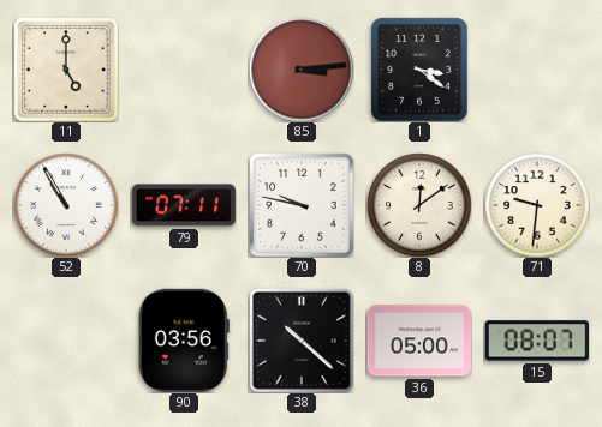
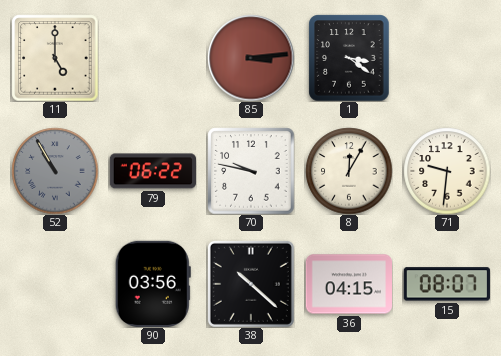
52 dial: white -> grey
79: 07:11 -> 06:22
8: 12:09 -> 12:05
36: 05:00 -> 04:15
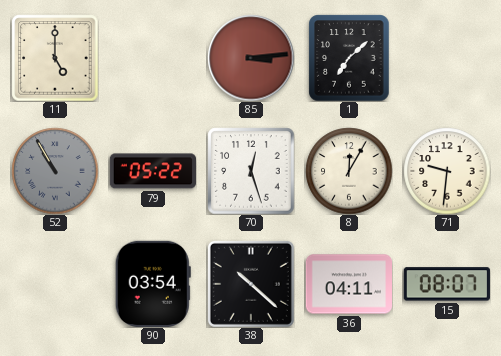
1: 3:21 -> 7:08
79: 06:22 -> 05:22
70: 9:47 -> 12:27
90: 03:56 -> 03:54
36: 04:15 -> 04:11
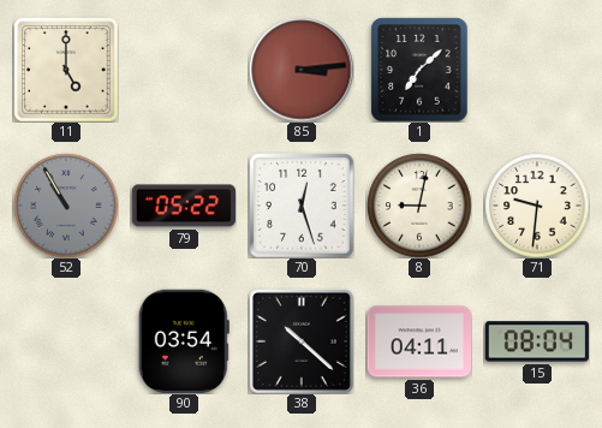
8: 12:05 -> 9:02
15: 08:07 -> 08:04
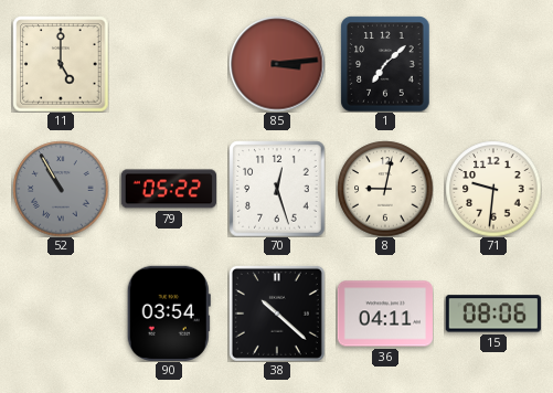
15: 08:04 -> 08:06
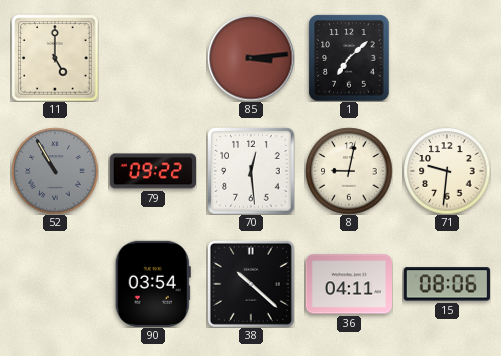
79: 05:22 -> 09:22
70: 12:27 -> 12:29
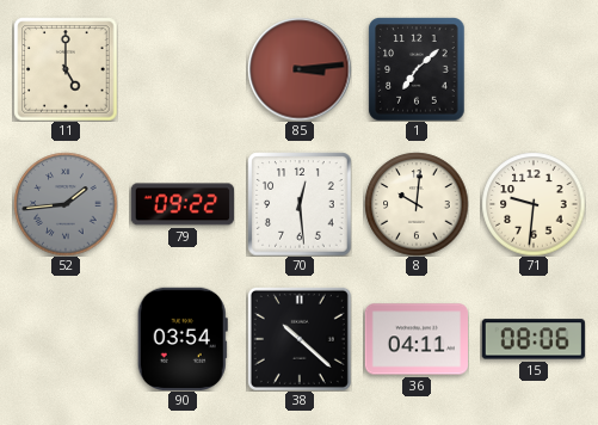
52: 10:55 -> 1:44
8: 9:02 -> 10:01
